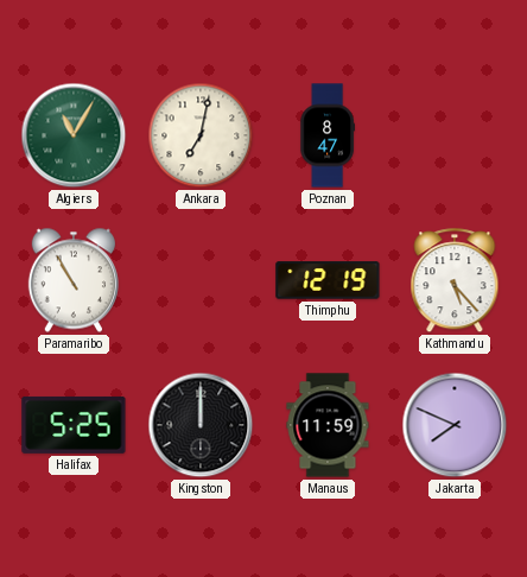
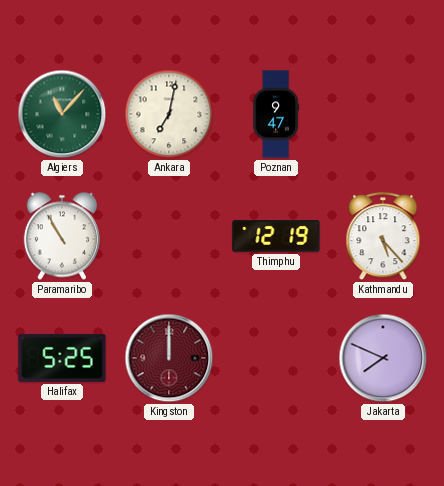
Algiers: 11:05 -> 11:07
Poznan: 8:47 -> 9:47
Kingston dial: black -> burgundy
Manaus: 11:59 -> none
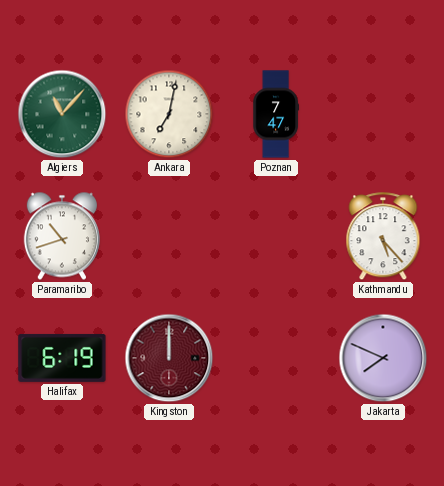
Poznan: 9:47 -> 7:47
Paramaribo: 10:55 -> 10:42
Thimphu: 12:19 -> none
Halifax: 5:25 -> 6:19
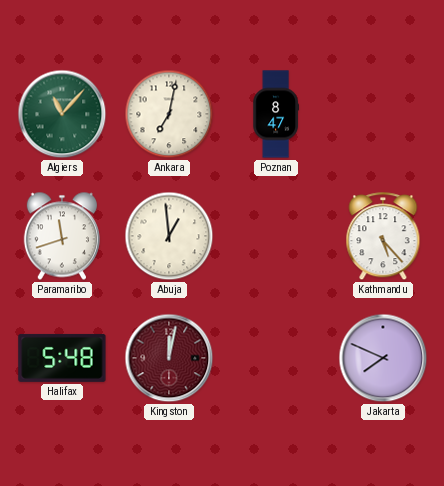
Poznan: 7:47 -> 8:47
Paramaribo: 10:42 -> 11:42
Abuja: none -> 12:59
Halifax: 6:19 -> 5:48
Kingston: 12:00 -> 12:02
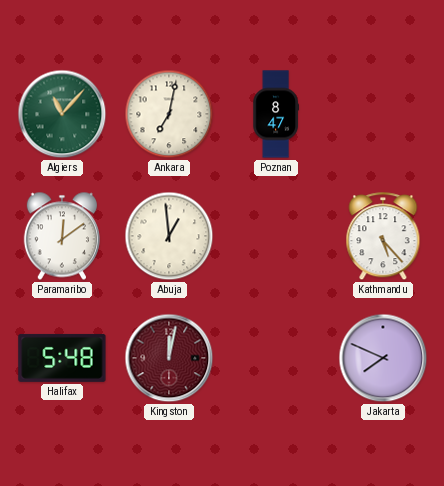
Paramaribo: 11:42 -> 12:09
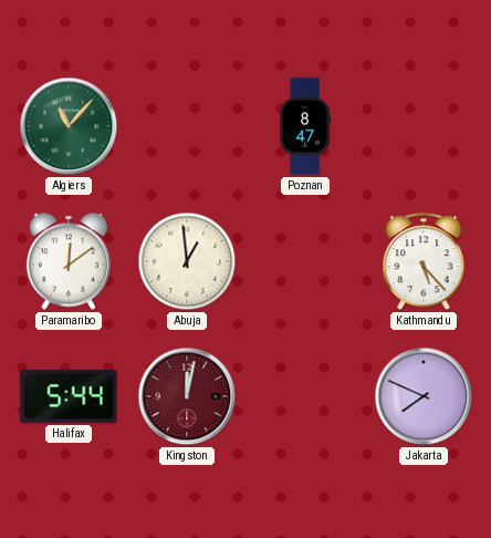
Ankara: 7:02 -> none
Halifax: 5:48 -> 5:44
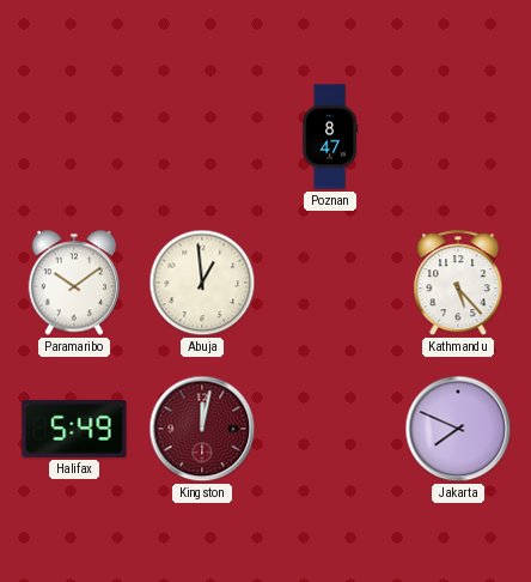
Algiers: 11:07 -> none
Paramaribo: 12:09 -> 10:09
Halifax: 5:44 -> 5:49
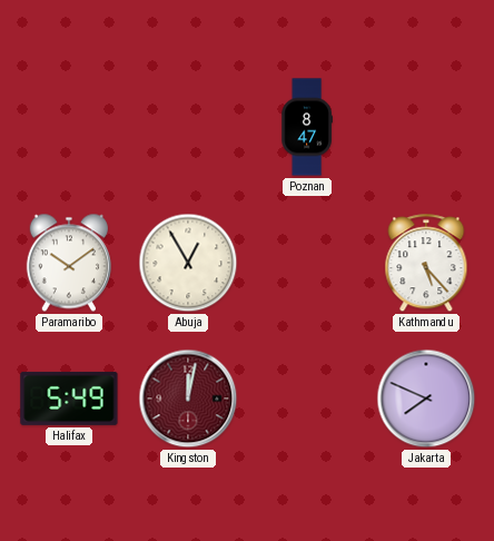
Abuja: 12:59 -> 12:55
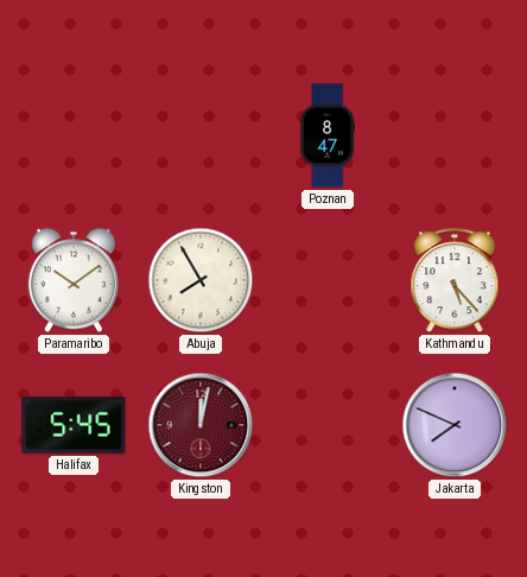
Abuja: 12:55 -> 7:55
Halifax: 5:49 -> 5:45
